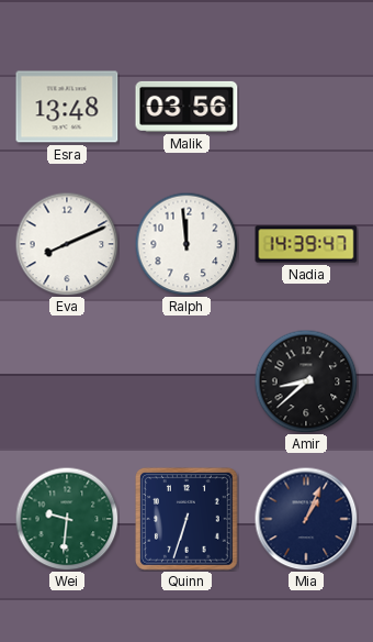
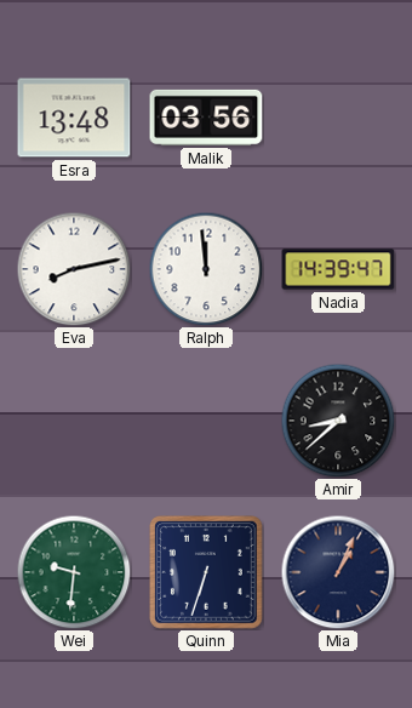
Eva: 8:11 -> 8:13
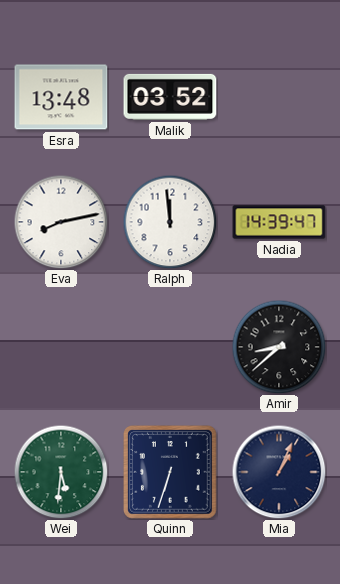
Malik: 03:56 -> 03:52
Wei: 9:31 -> 5:31
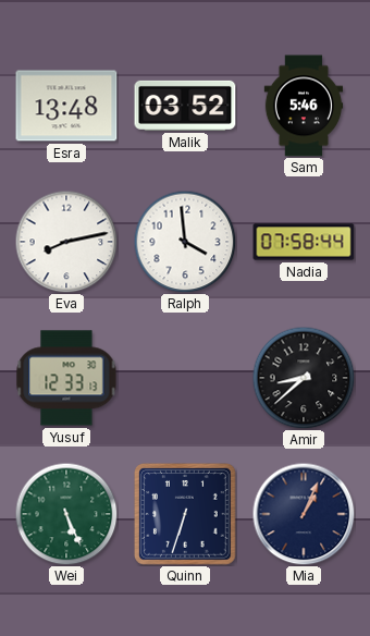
Sam: none -> 5:46
Ralph: 11:59 -> 3:59
Nadia: 14:39 -> 07:58
Yusuf: none -> 12:33
Wei: 5:31 -> 5:26
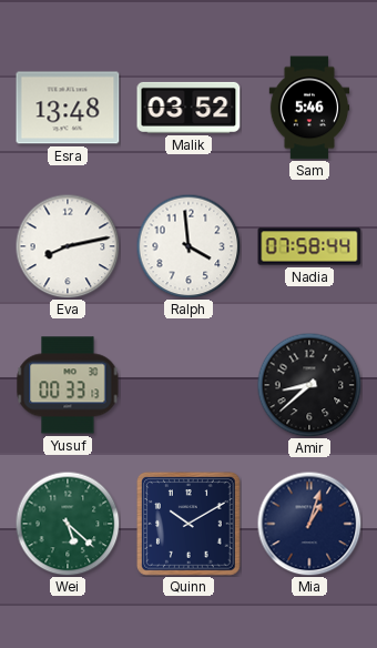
Yusuf: 12:33 -> 00:33
Wei: 5:26 -> 5:22
Quinn: 6:33 -> 10:10
Mia: 1:04 -> 1:03
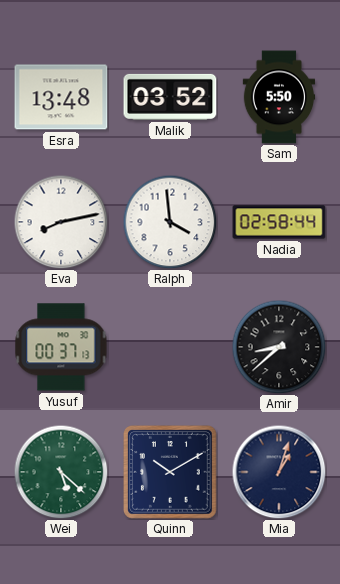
Sam: 5:46 -> 5:50
Nadia: 07:58 -> 02:58
Yusuf: 00:33 -> 00:37
